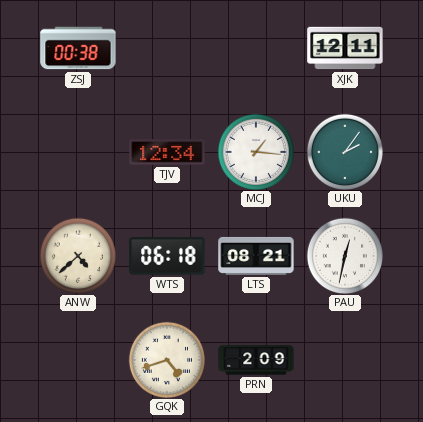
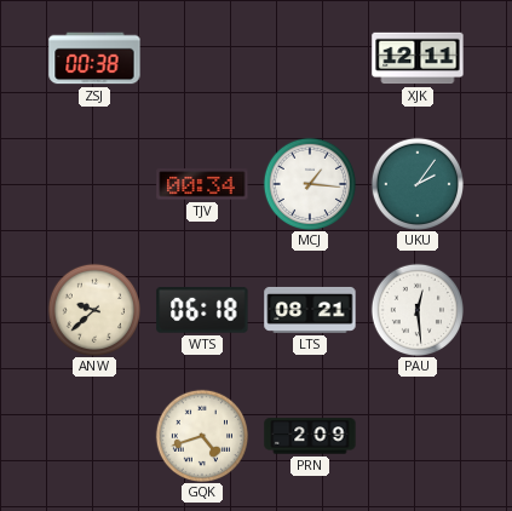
TJV: 12:34 -> 00:34
ANW: 4:38 -> 9:38
PAU: 12:32 -> 12:29
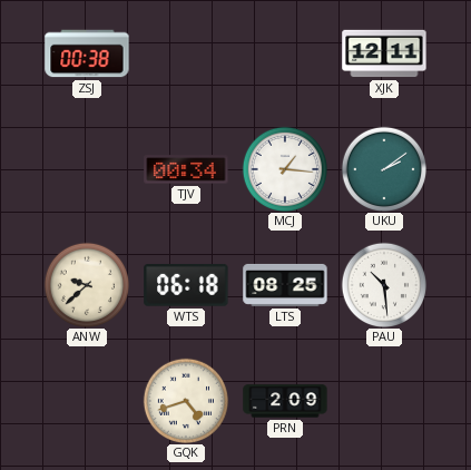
UKU: 2:06 -> 2:09
LTS: 08:21 -> 08:25
PAU: 12:29 -> 10:29
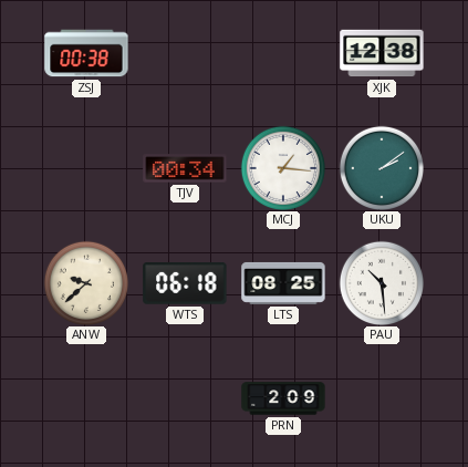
XJK: 12:11 -> 12:38
GQK: 4:42 -> none
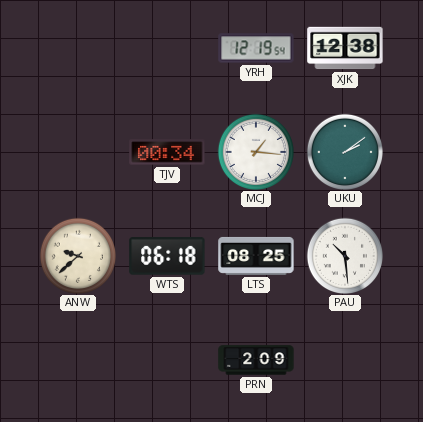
ZSJ: 00:38 -> none
YRH: none -> 12:19
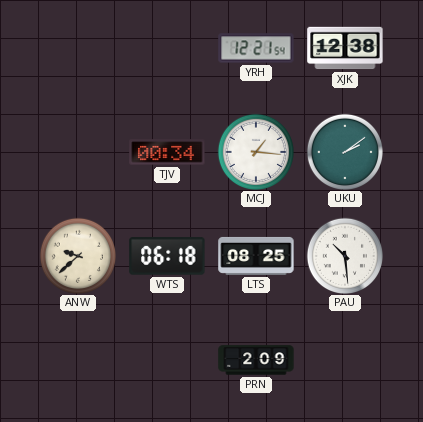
YRH: 12:19 -> 12:21
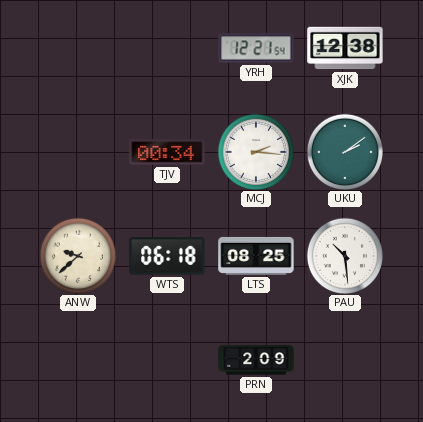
MCJ: 1:16 -> 2:16
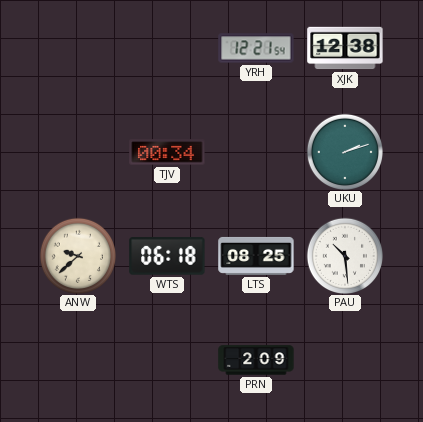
MCJ: 2:16 -> none
UKU: 2:09 -> 2:12
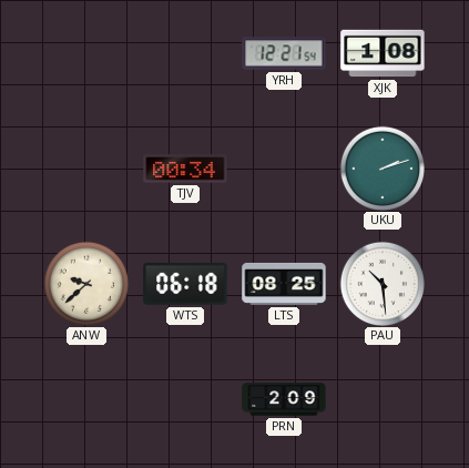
XJK: 12:38 -> 1:08
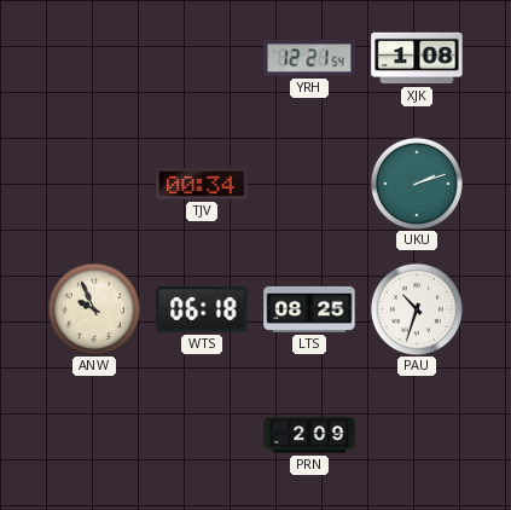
ANW: 9:38 -> 9:56
PAU: 10:29 -> 10:33
